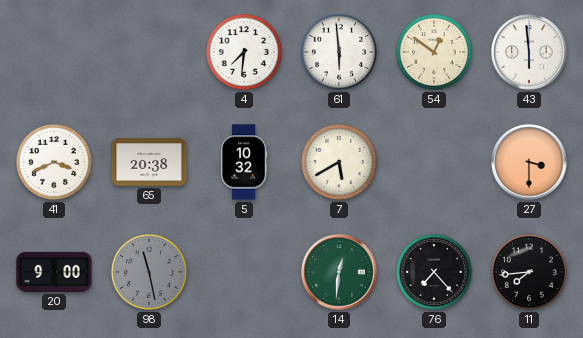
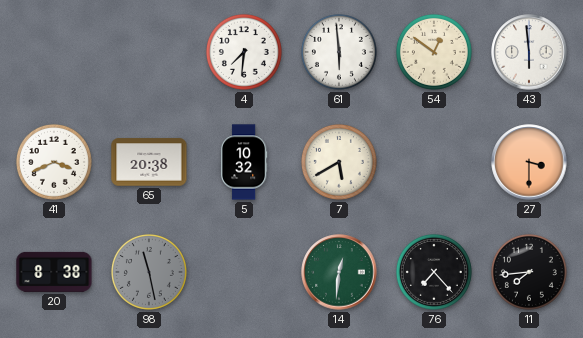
20: 9:00 -> 8:38
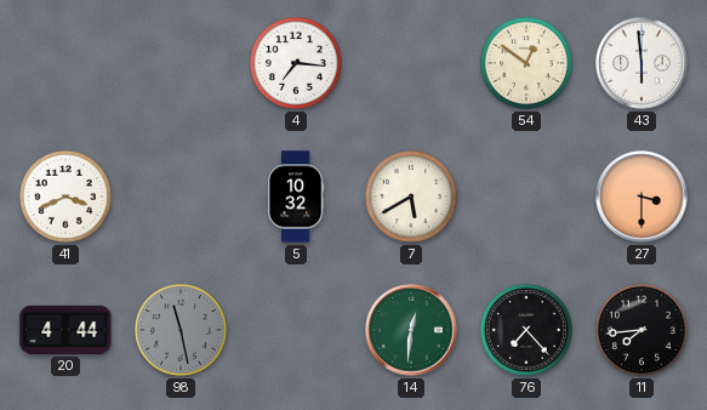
4: 7:31 -> 7:16
61: 5:59 -> none
65: 20:38 -> none
20: 8:38 -> 4:44
